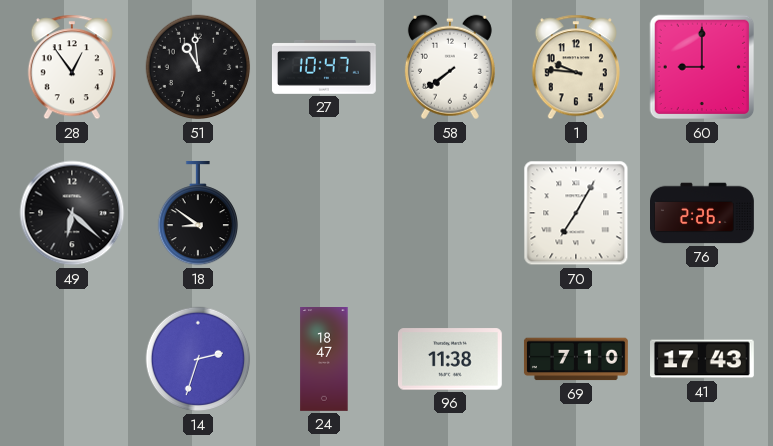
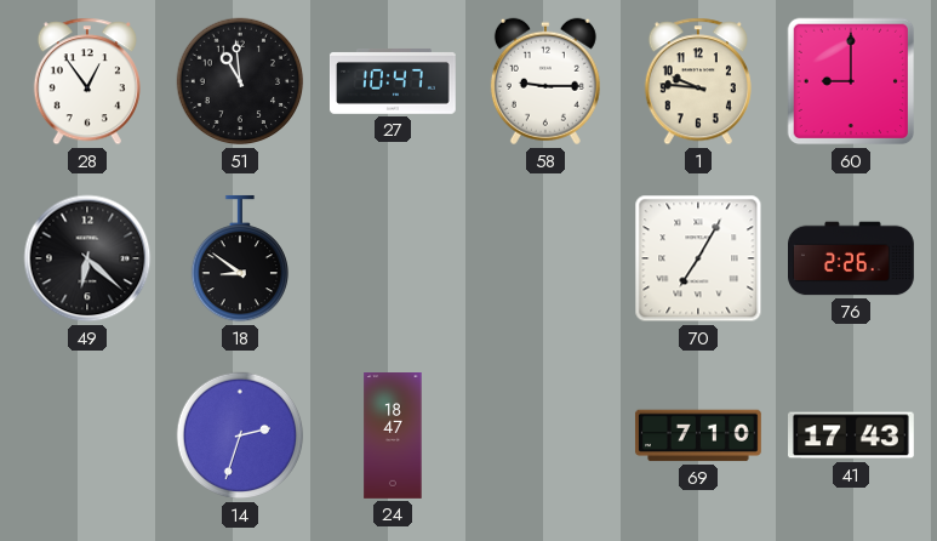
58: 7:39 -> 9:15
96: 11:38 -> none
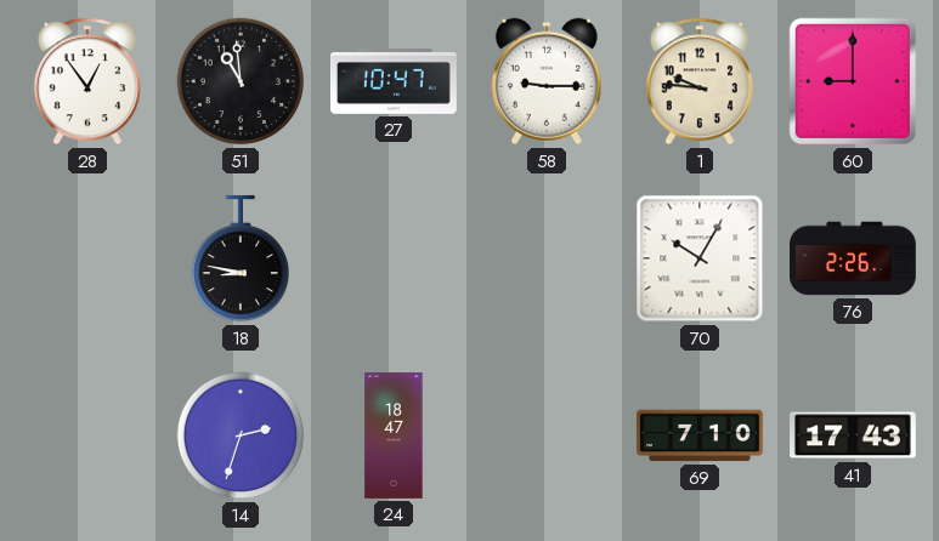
49: 6:22 -> none
18: 8:51 -> 8:47
70: 7:05 -> 10:05
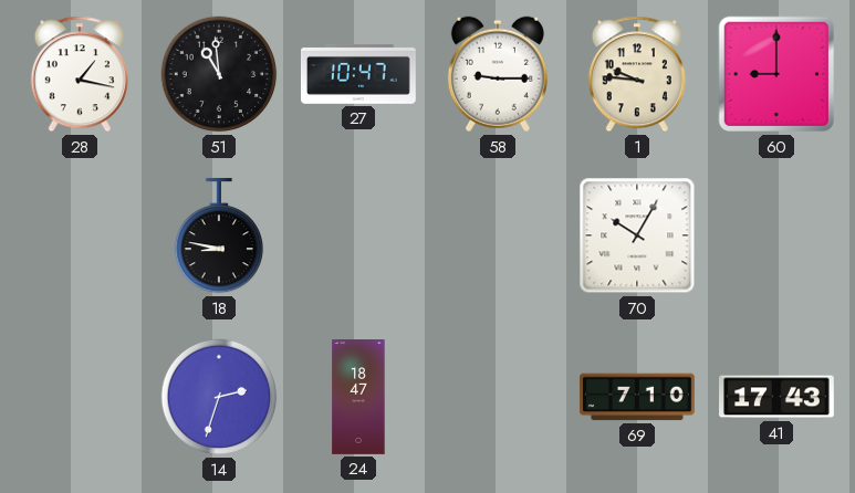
28: 12:54 -> 1:17
76: 2:26 -> none
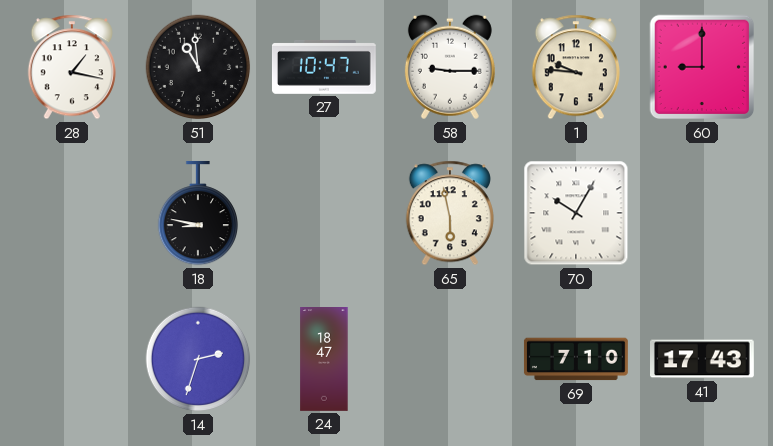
65: none -> 5:58
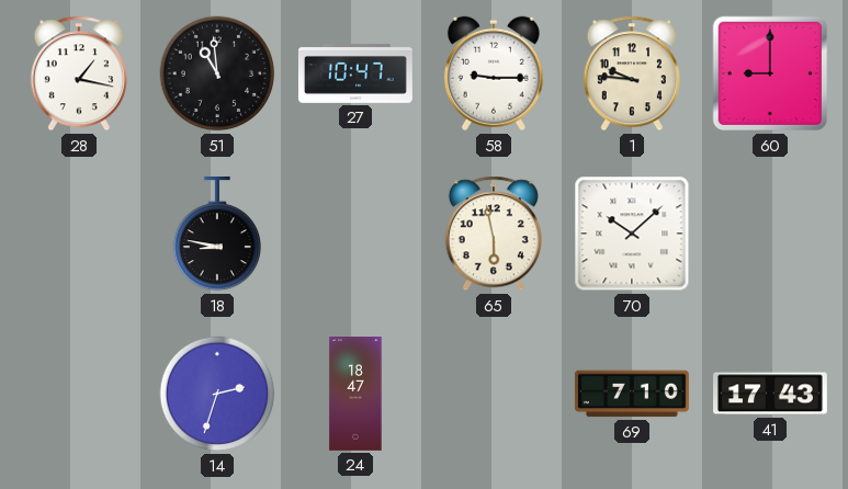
70: 10:05 -> 10:08
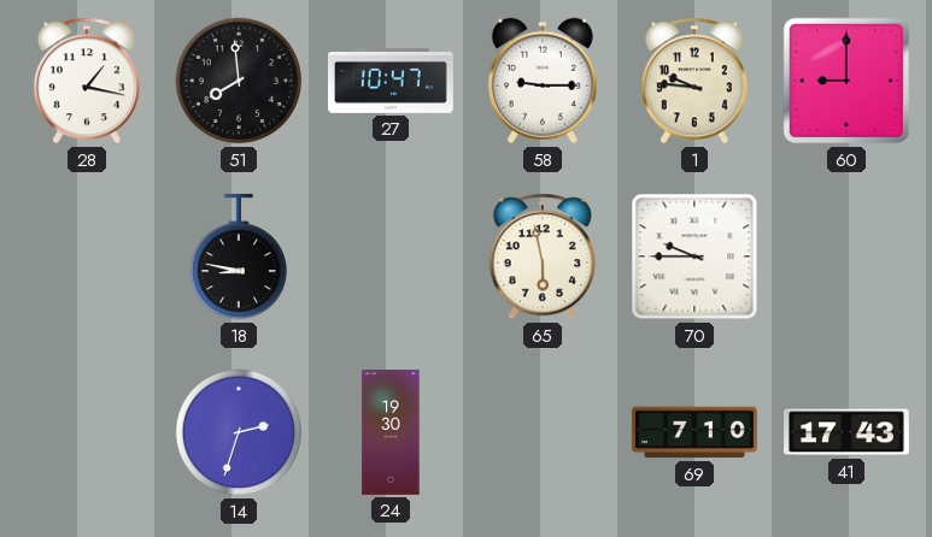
51: 10:59 -> 7:59
70: 10:08 -> 9:45
24: 18:47 -> 19:30
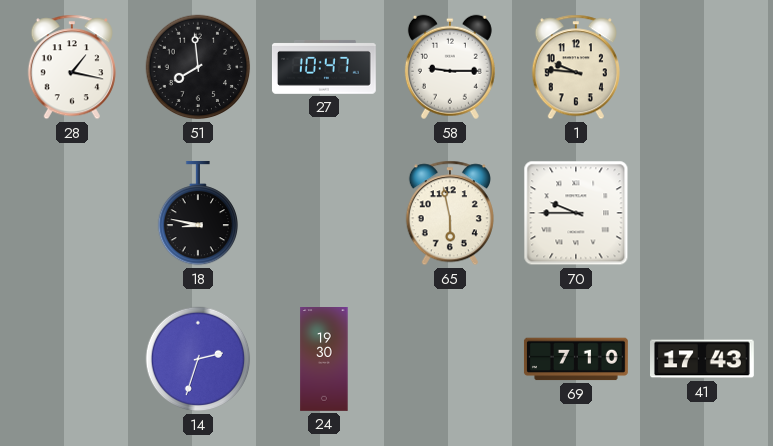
60: 9:00 -> none
